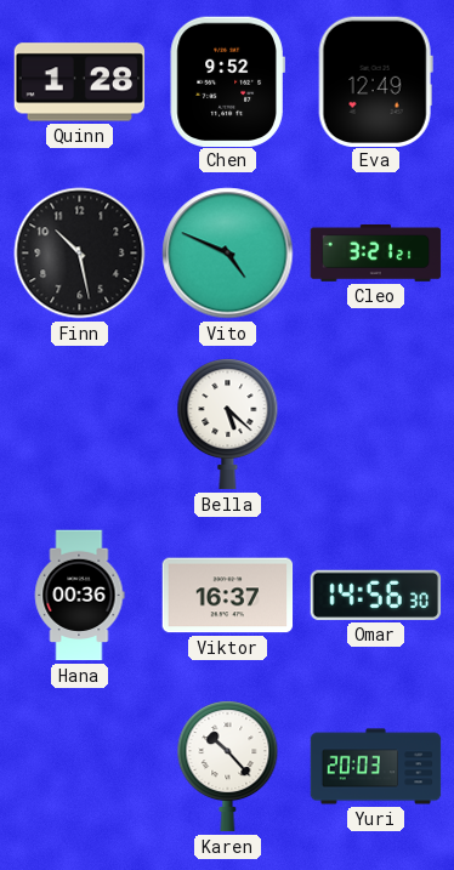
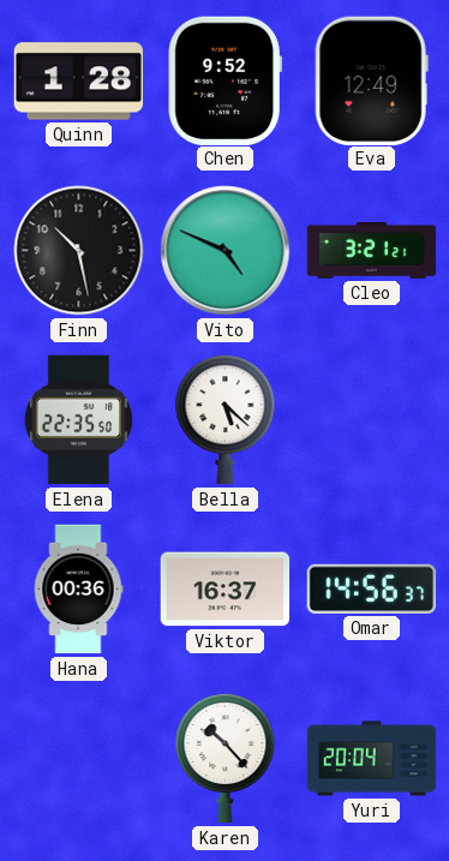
Elena: none -> 22:35
Omar: 14:56:30 -> 14:56:37
Yuri: 20:03 -> 20:04
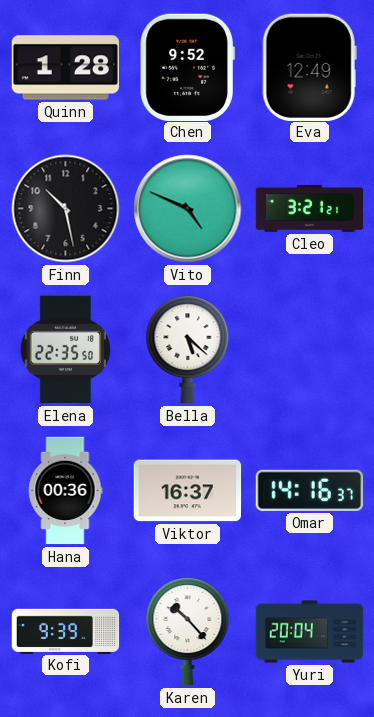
Omar: 14:56 -> 14:16
Kofi: none -> 9:39
